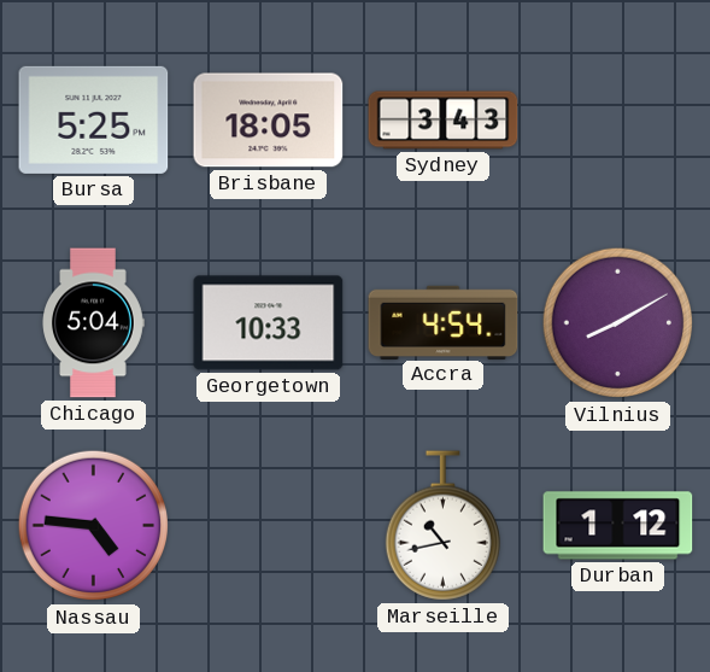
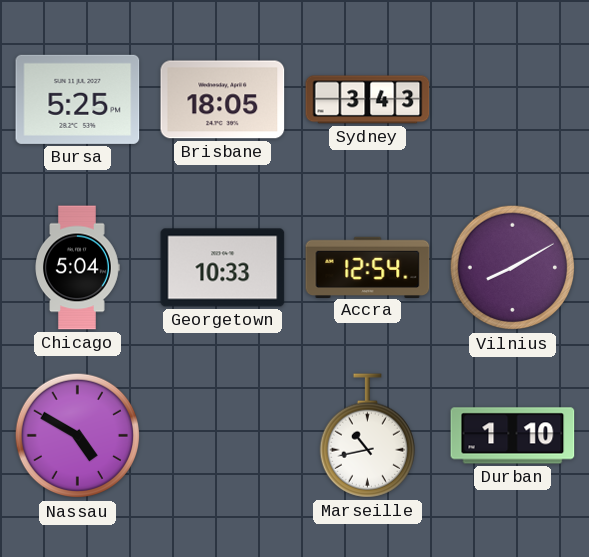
Accra: 4:54 -> 12:54
Nassau: 4:46 -> 4:50
Durban: 1:12 -> 1:10
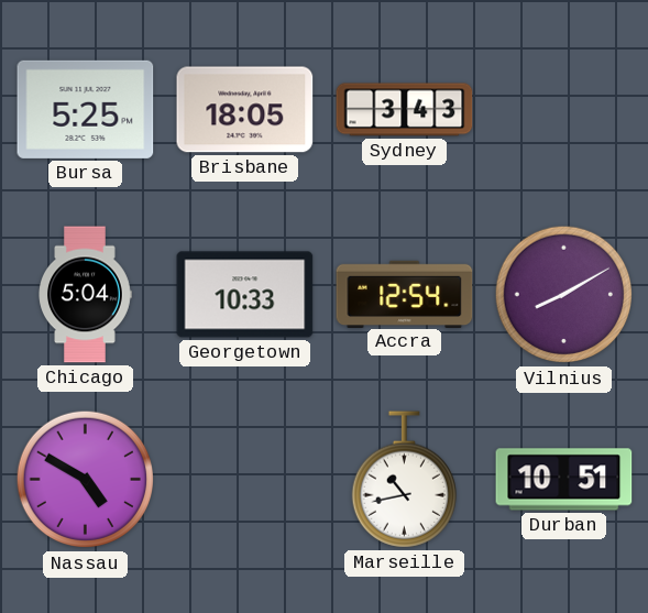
Durban: 1:10 -> 10:51
